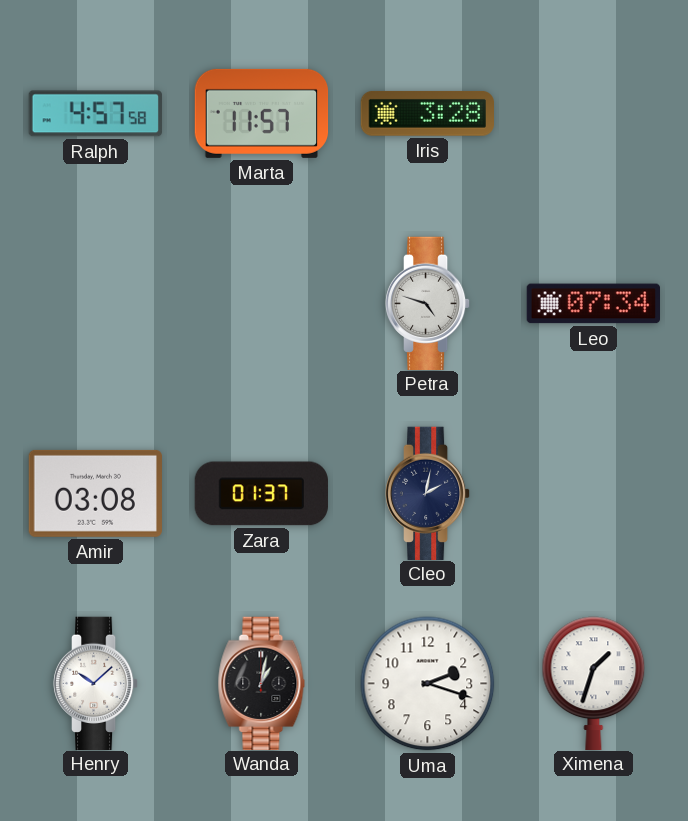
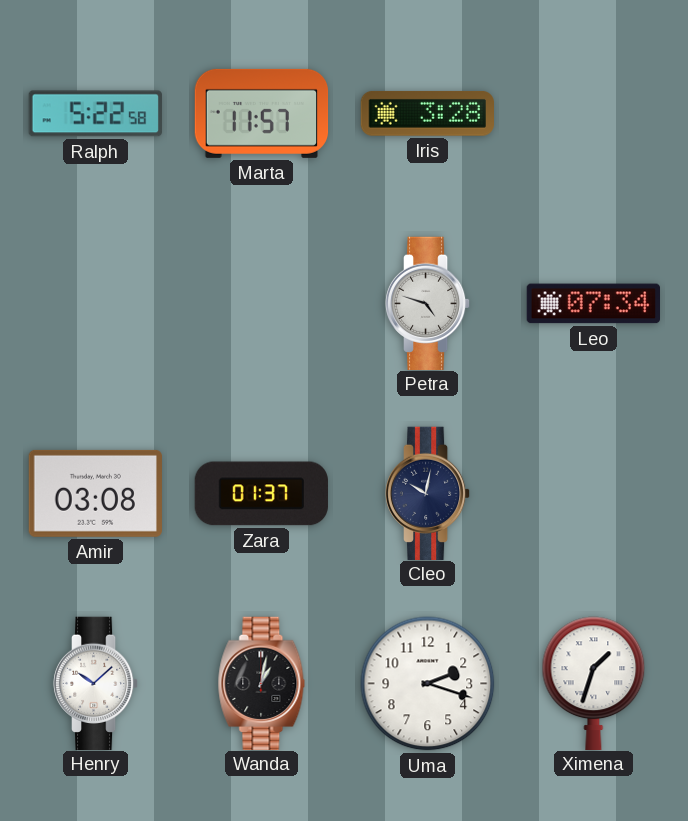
Ralph: 4:57 -> 5:22
Cleo: 2:02 -> 10:02
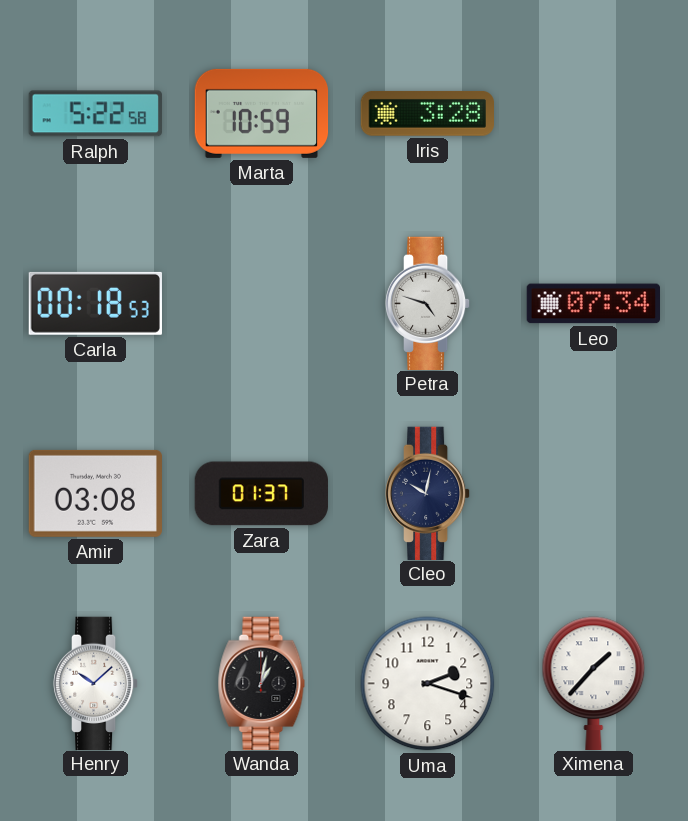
Marta: 11:57 -> 10:59
Carla: none -> 00:18
Ximena: 1:33 -> 1:37
